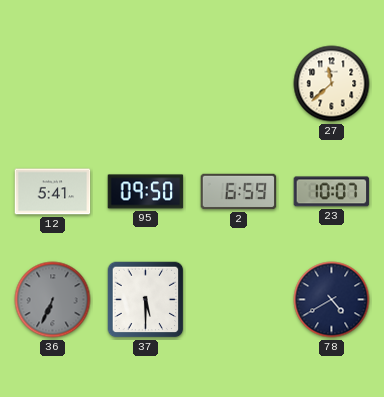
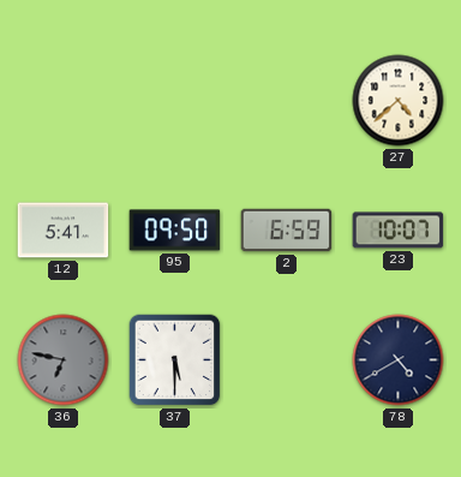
27: 11:38 -> 4:38
36: 6:34 -> 6:47
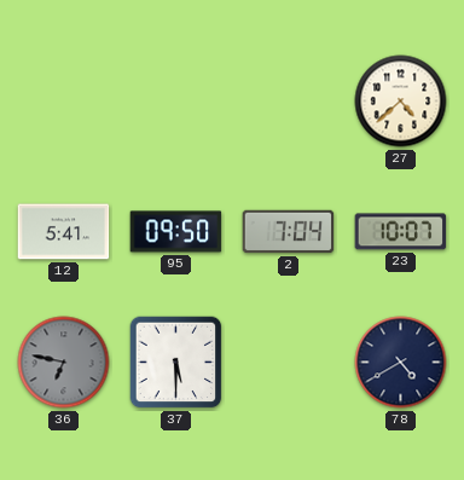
2: 6:59 -> 7:04
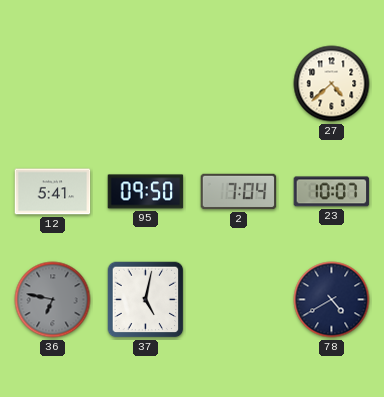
37: 5:30 -> 5:02
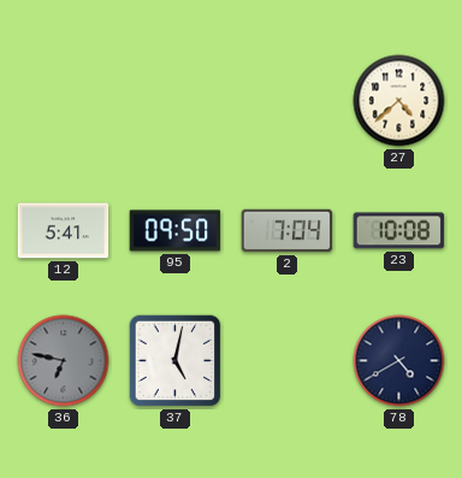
23: 10:07 -> 10:08
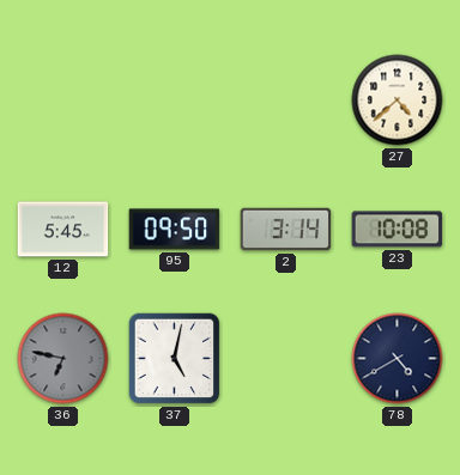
12: 5:41 -> 5:45
2: 7:04 -> 3:14
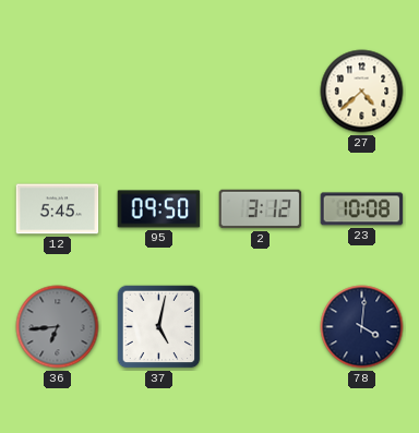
2: 3:14 -> 3:12
36: 6:47 -> 6:44
78: 4:40 -> 4:01
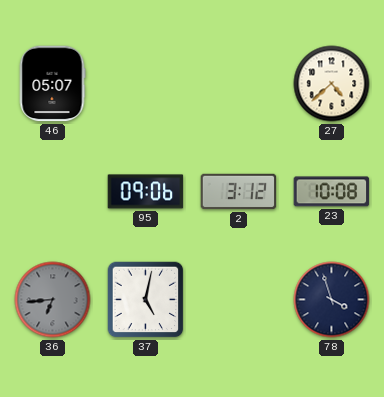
46: none -> 05:07
12: 5:45 -> none
95: 09:50 -> 09:06
78: 4:01 -> 3:57
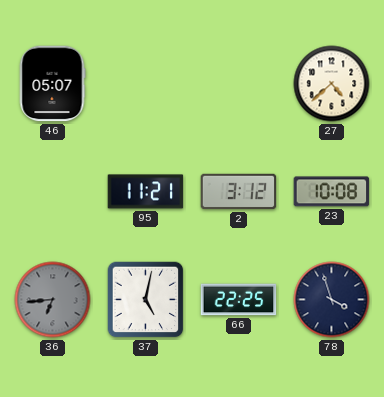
95: 09:06 -> 11:21
66: none -> 22:25
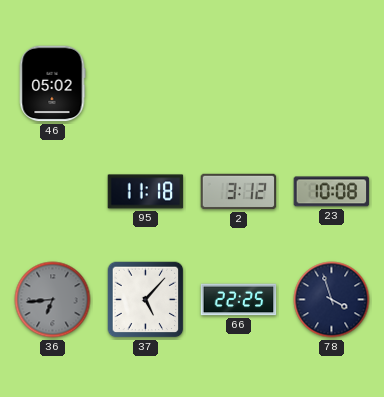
46: 05:07 -> 05:02
27: 4:38 -> none
95: 11:21 -> 11:18
37: 5:02 -> 5:07
